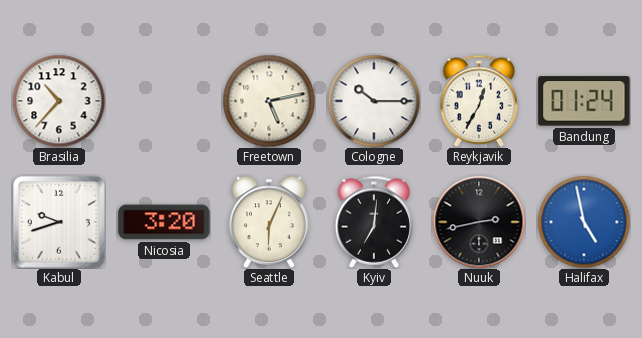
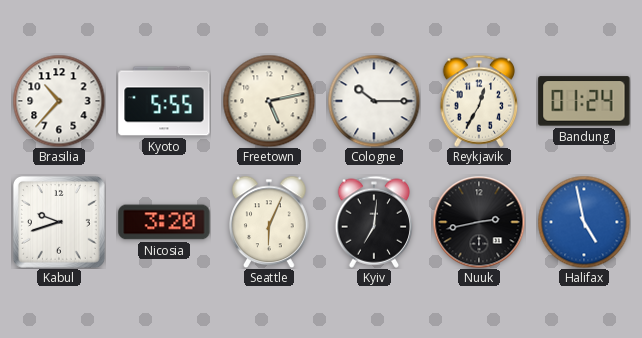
Kyoto: none -> 5:55
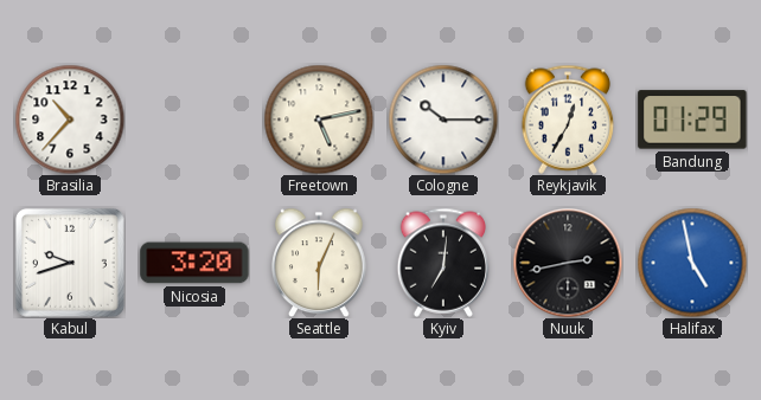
Kyoto: 5:55 -> none
Bandung: 01:24 -> 01:29
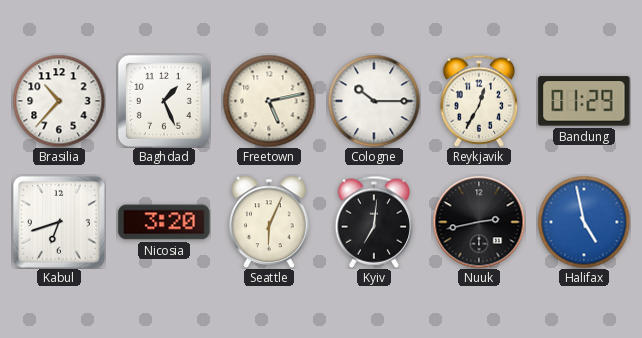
Baghdad: none -> 1:26
Kabul: 9:42 -> 6:42
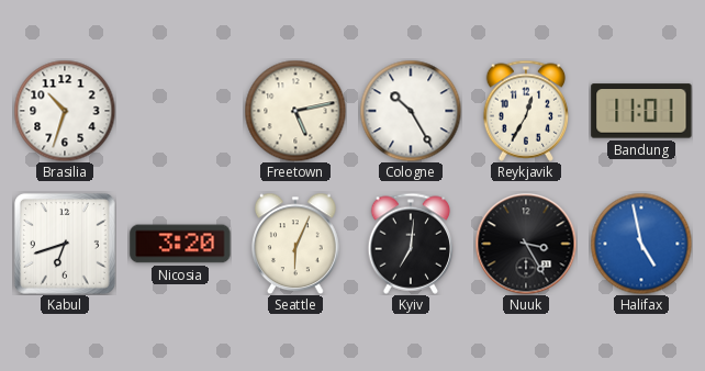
Brasilia: 10:37 -> 10:33
Baghdad: 1:26 -> none
Cologne: 10:15 -> 10:25
Bandung: 01:29 -> 11:01
Nuuk: 2:43 -> 3:25
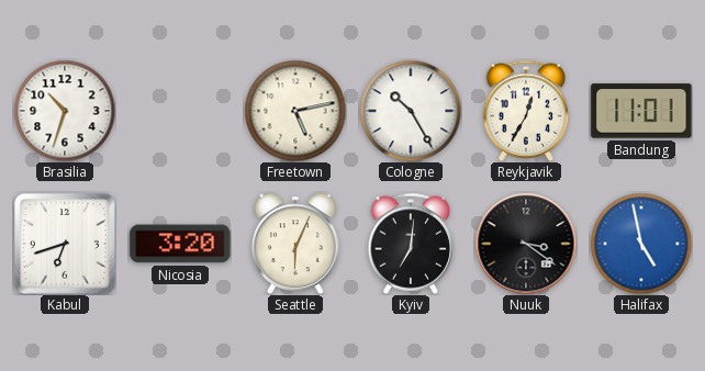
Nuuk: 3:25 -> 3:21
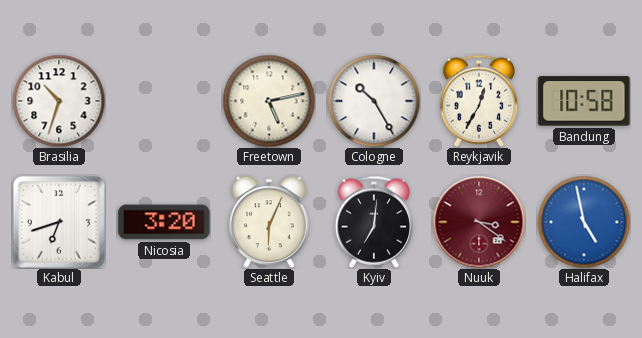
Bandung: 11:01 -> 10:58
Nuuk dial: black -> burgundy
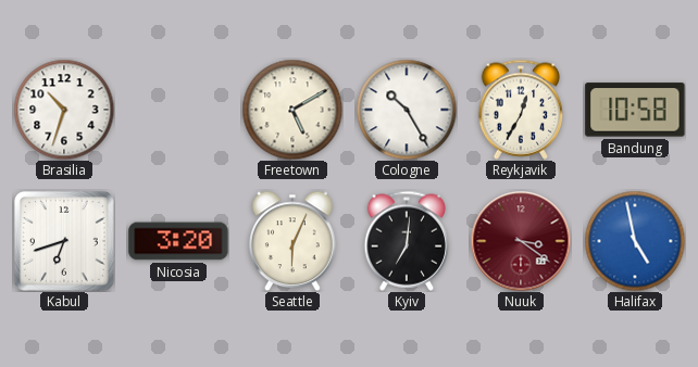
Freetown: 5:13 -> 5:10
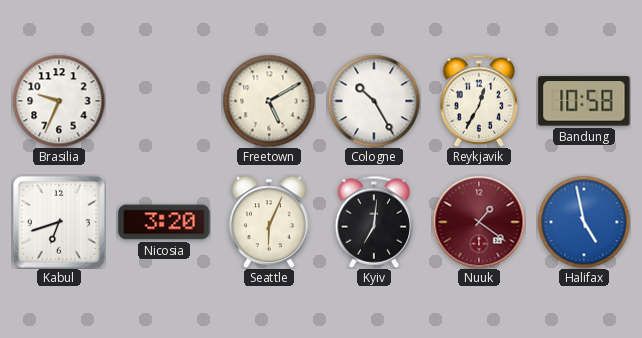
Brasilia: 10:33 -> 9:34
Nuuk: 3:21 -> 1:21
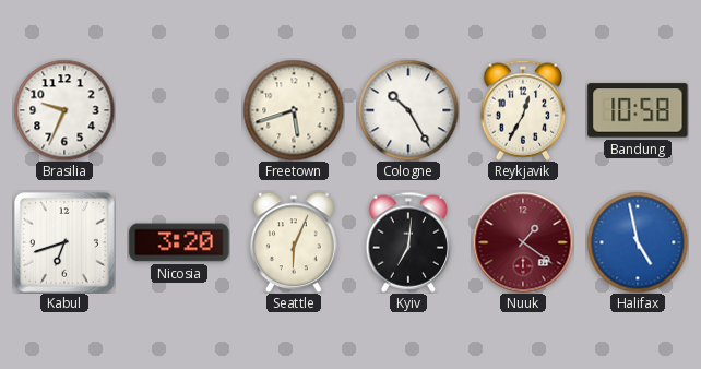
Freetown: 5:10 -> 5:42
